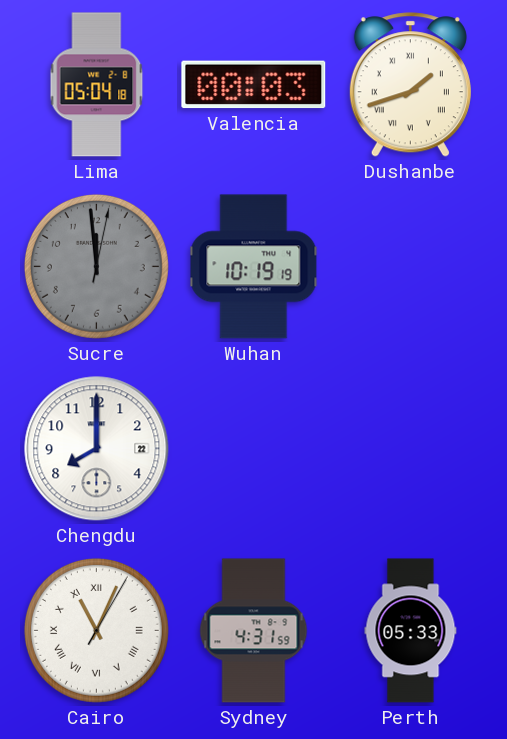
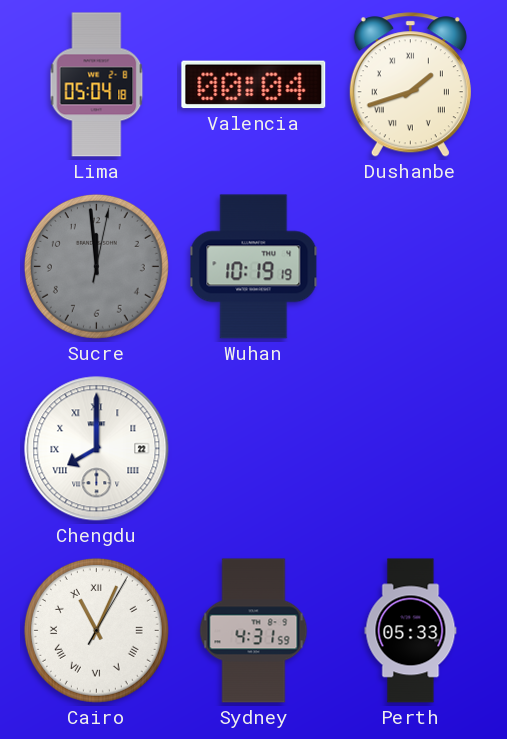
Valencia: 00:03 -> 00:04
Chengdu numerals: Arabic -> Roman
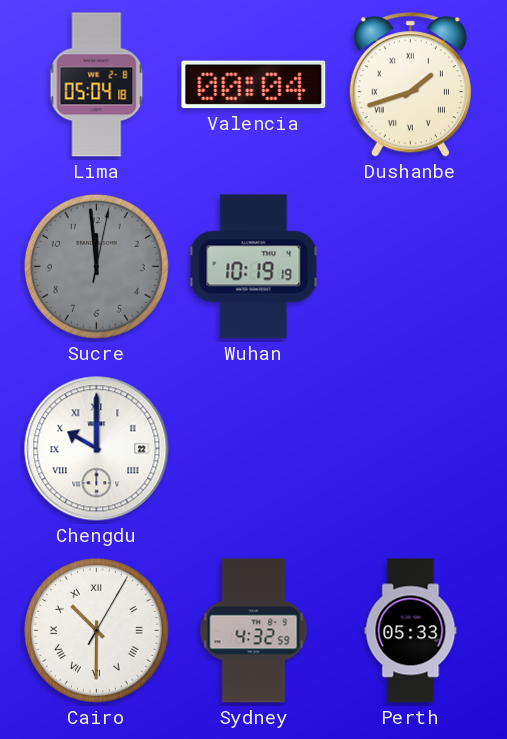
Chengdu: 8:00 -> 10:00
Cairo: 11:04 -> 10:30
Sydney: 4:31 -> 4:32
